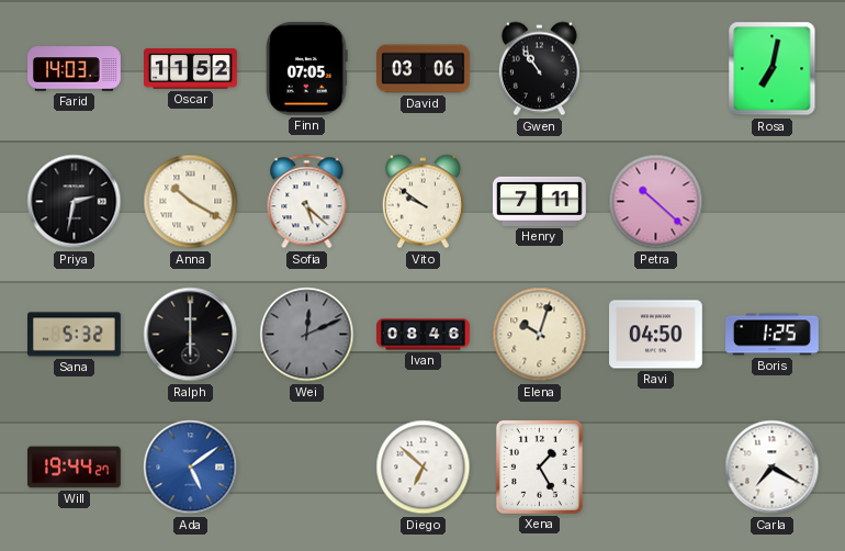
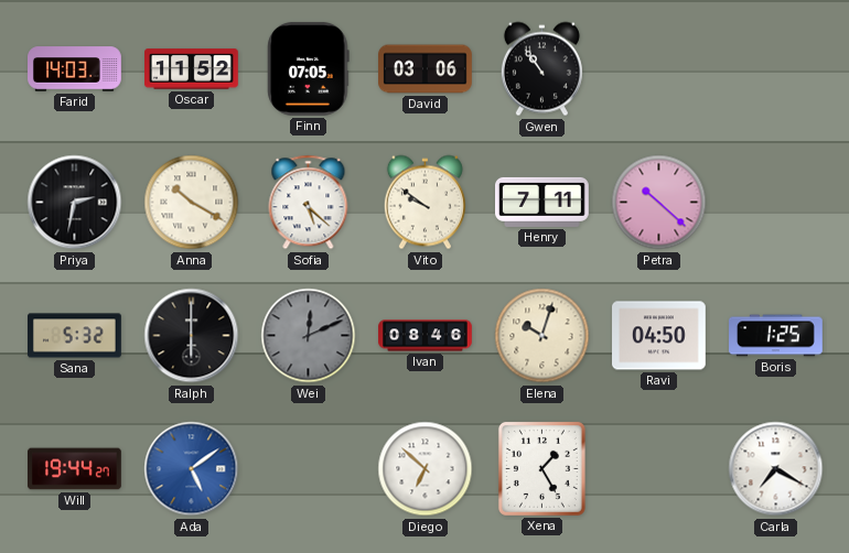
Rosa: 7:02 -> none
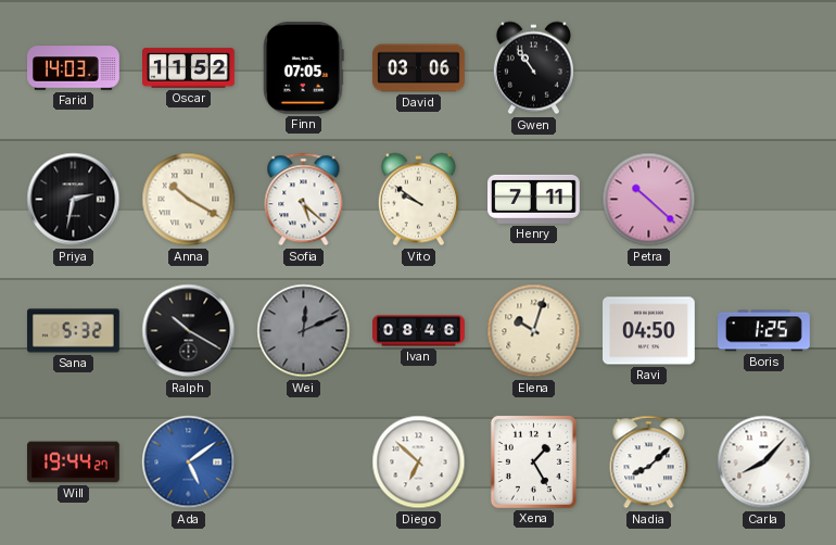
Ralph: 6:00 -> 10:20
Nadia: none -> 8:08
Carla: 7:20 -> 8:07
